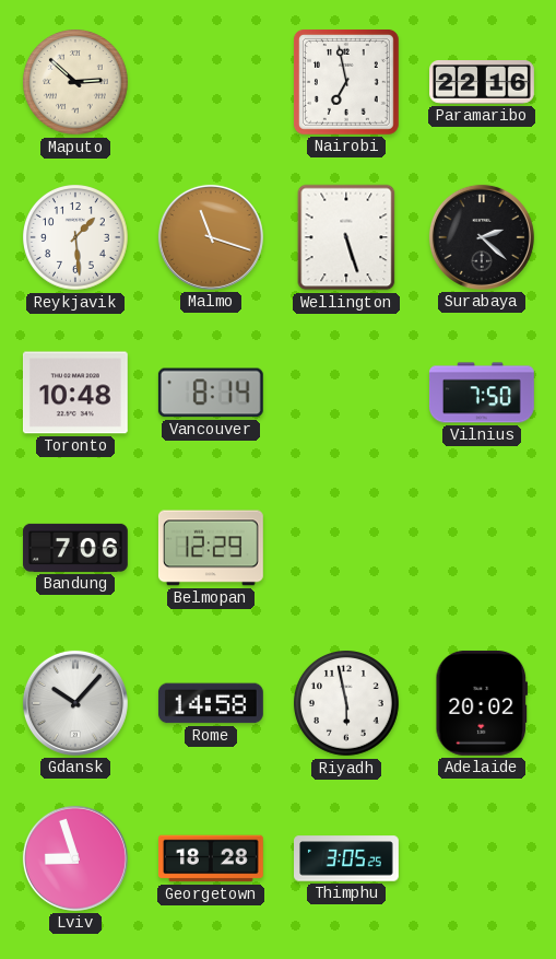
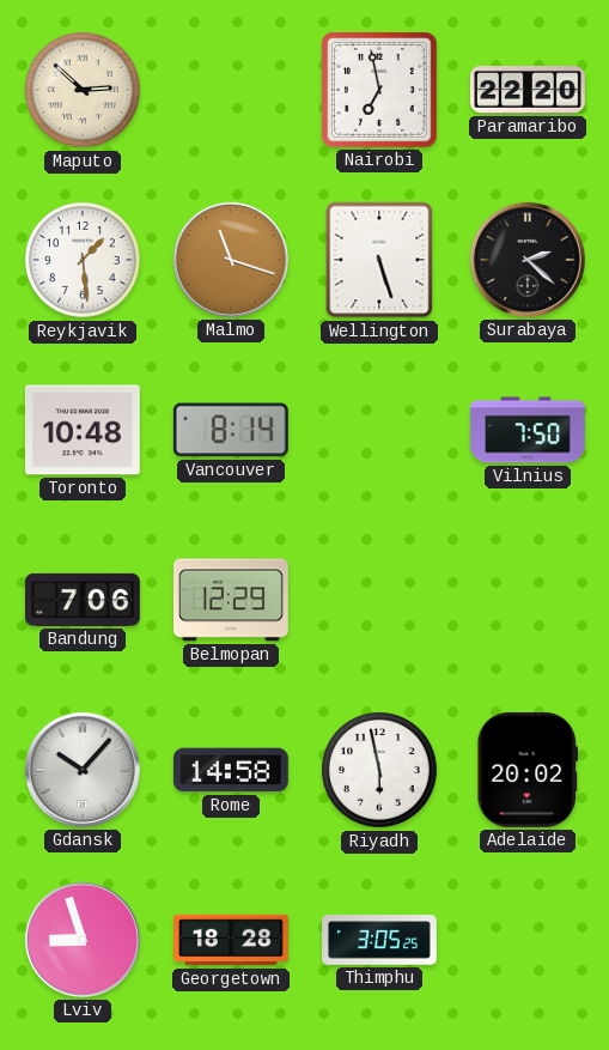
Paramaribo: 22:16 -> 22:20
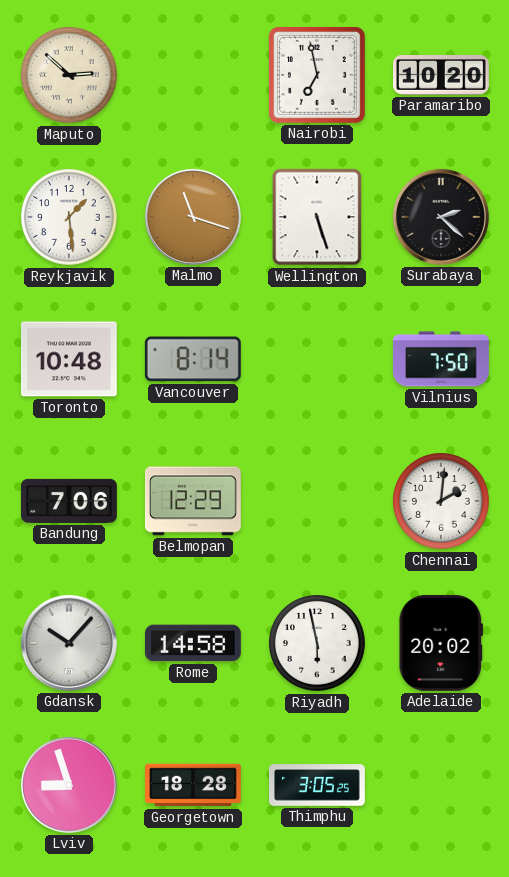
Paramaribo: 22:20 -> 10:20
Chennai: none -> 2:01
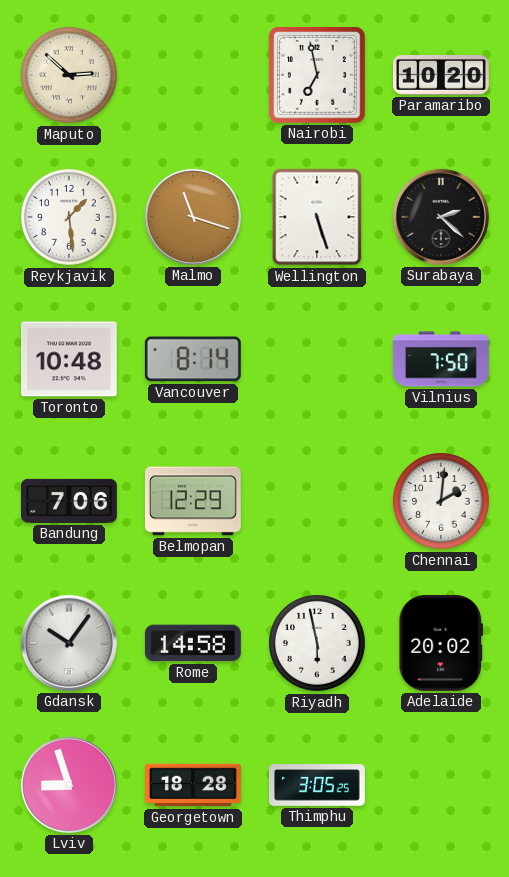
Gdansk: 10:07 -> 10:06
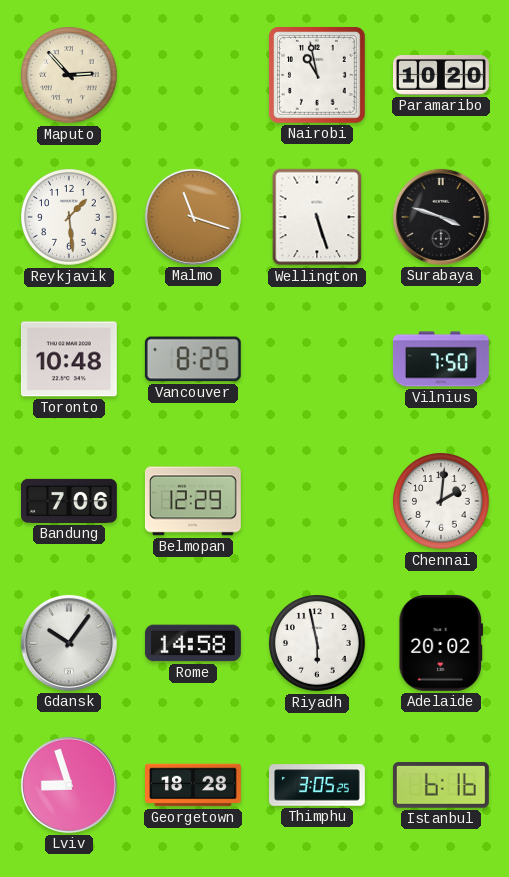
Maputo: 2:52 -> 2:53
Nairobi: 6:58 -> 10:58
Surabaya: 2:22 -> 3:48
Vancouver: 8:14 -> 8:25
Istanbul: none -> 6:16
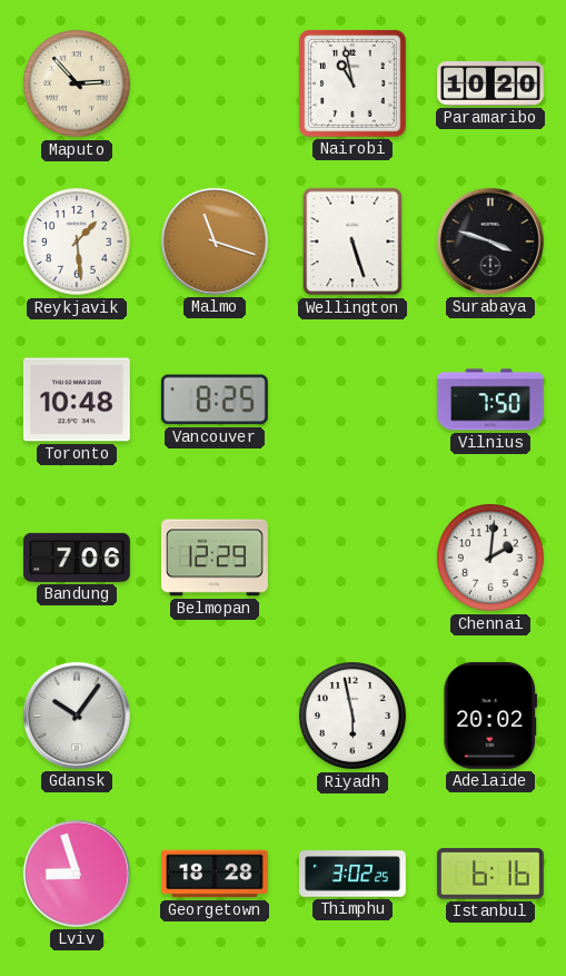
Rome: 14:58 -> none
Thimphu: 3:05 -> 3:02
